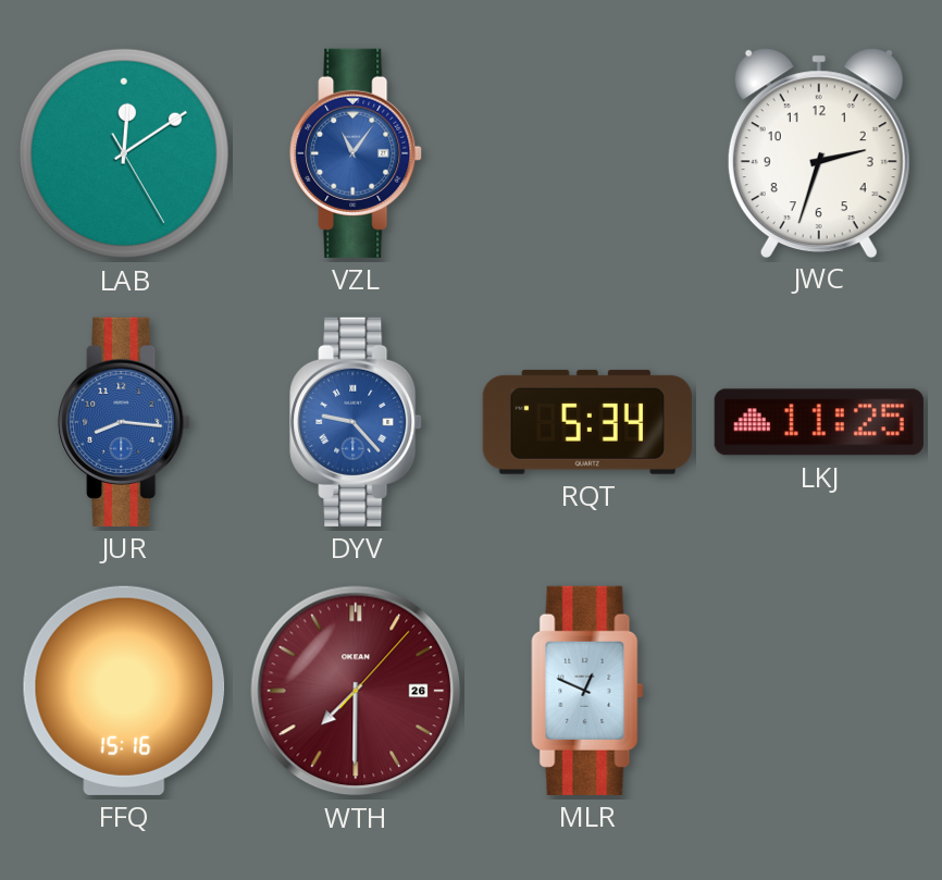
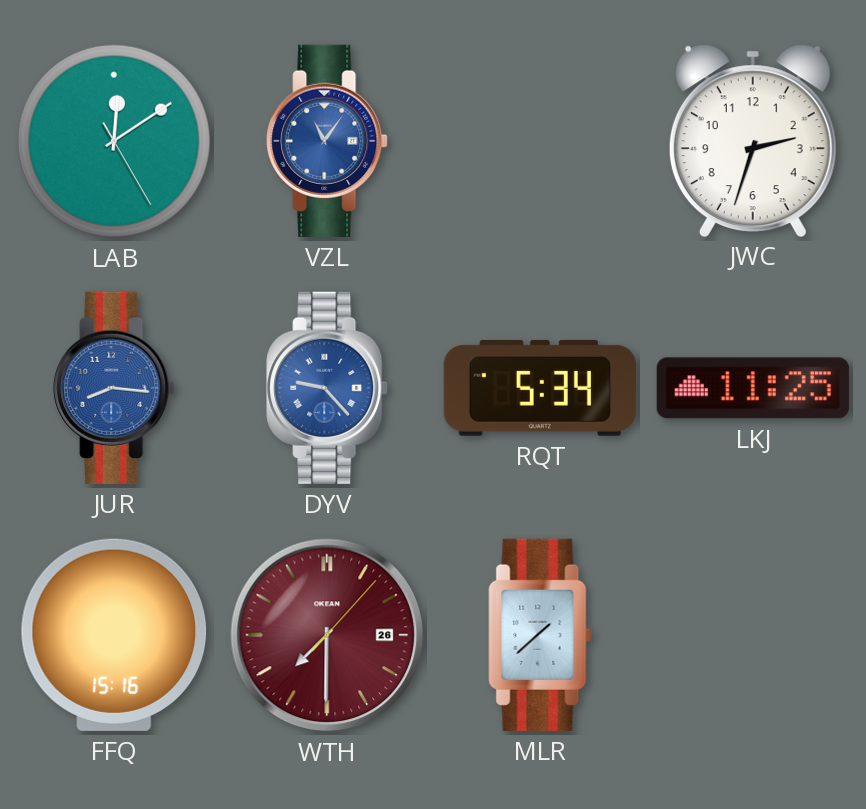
MLR: 12:49 -> 1:38
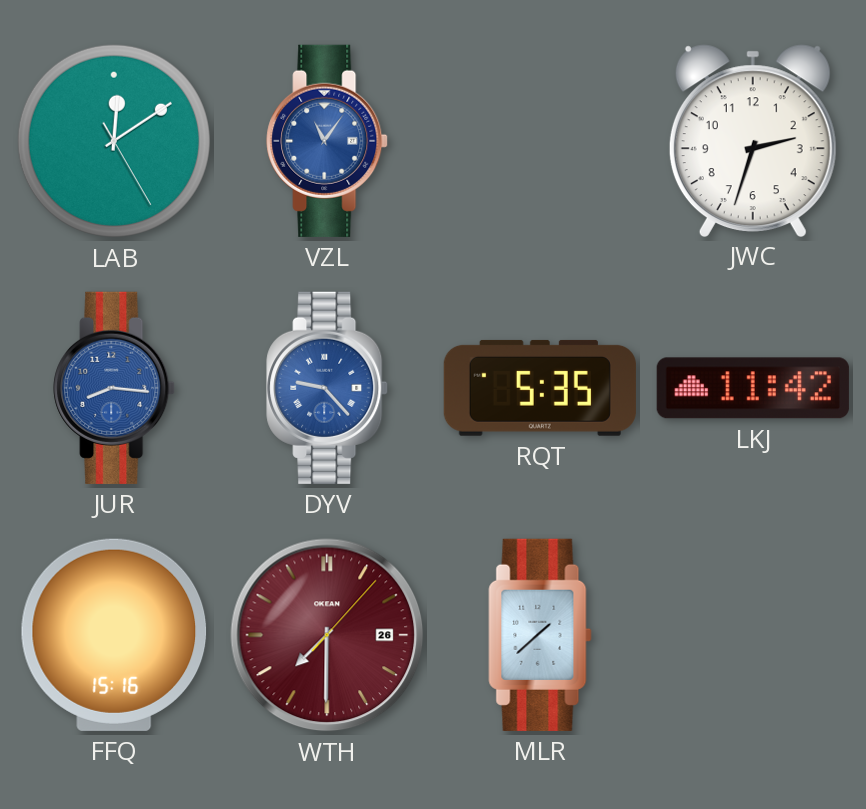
RQT: 5:34 -> 5:35
LKJ: 11:25 -> 11:42
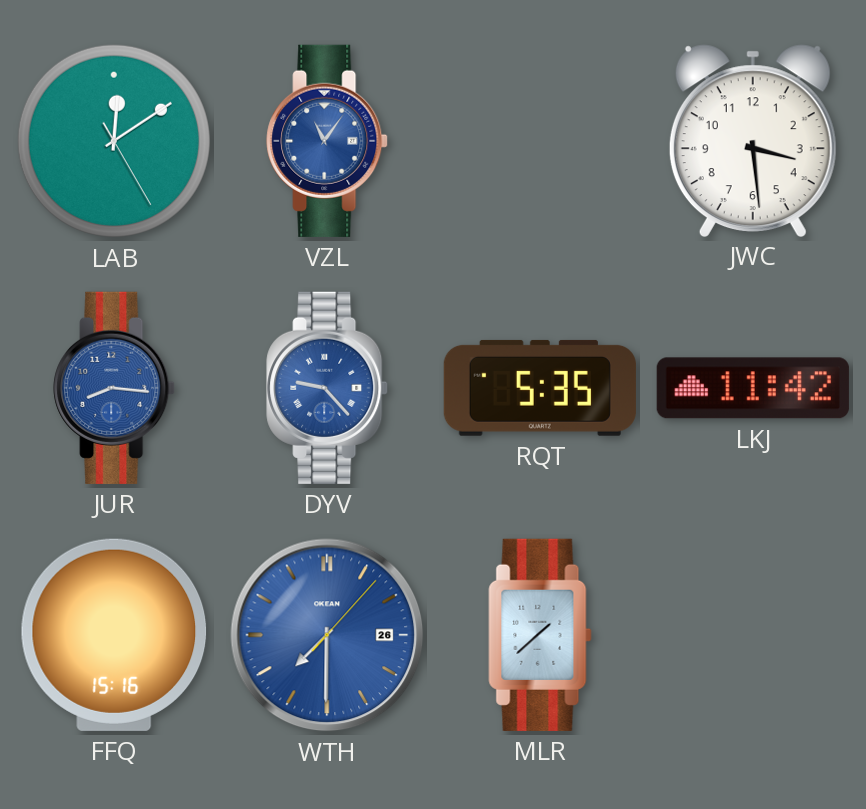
JWC: 2:33 -> 3:29
WTH dial: burgundy -> blue
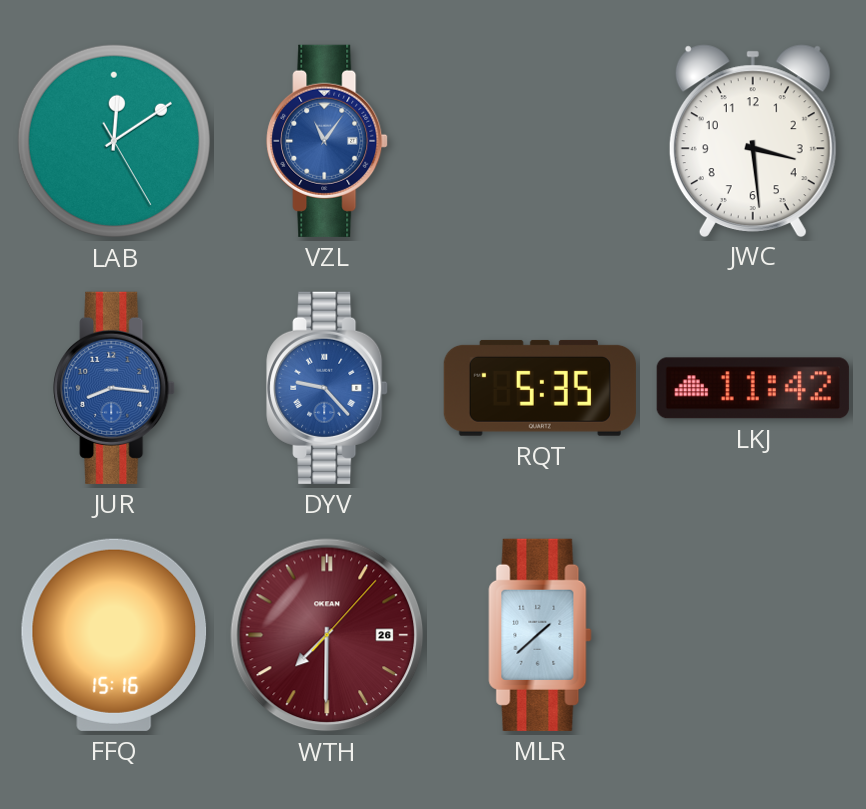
WTH dial: blue -> burgundy
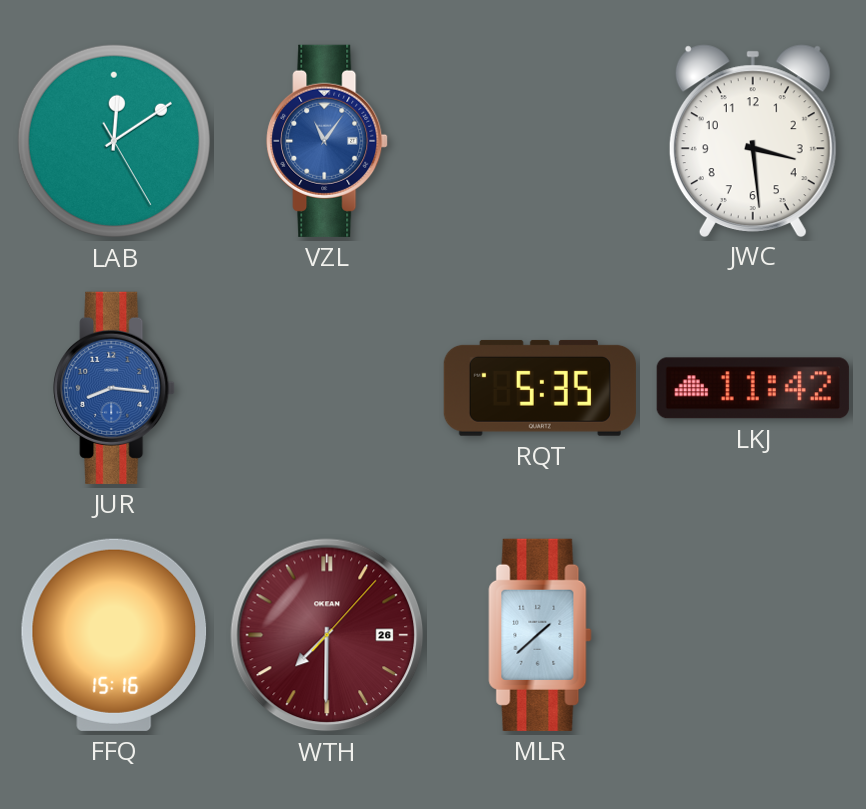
DYV: 9:23 -> none
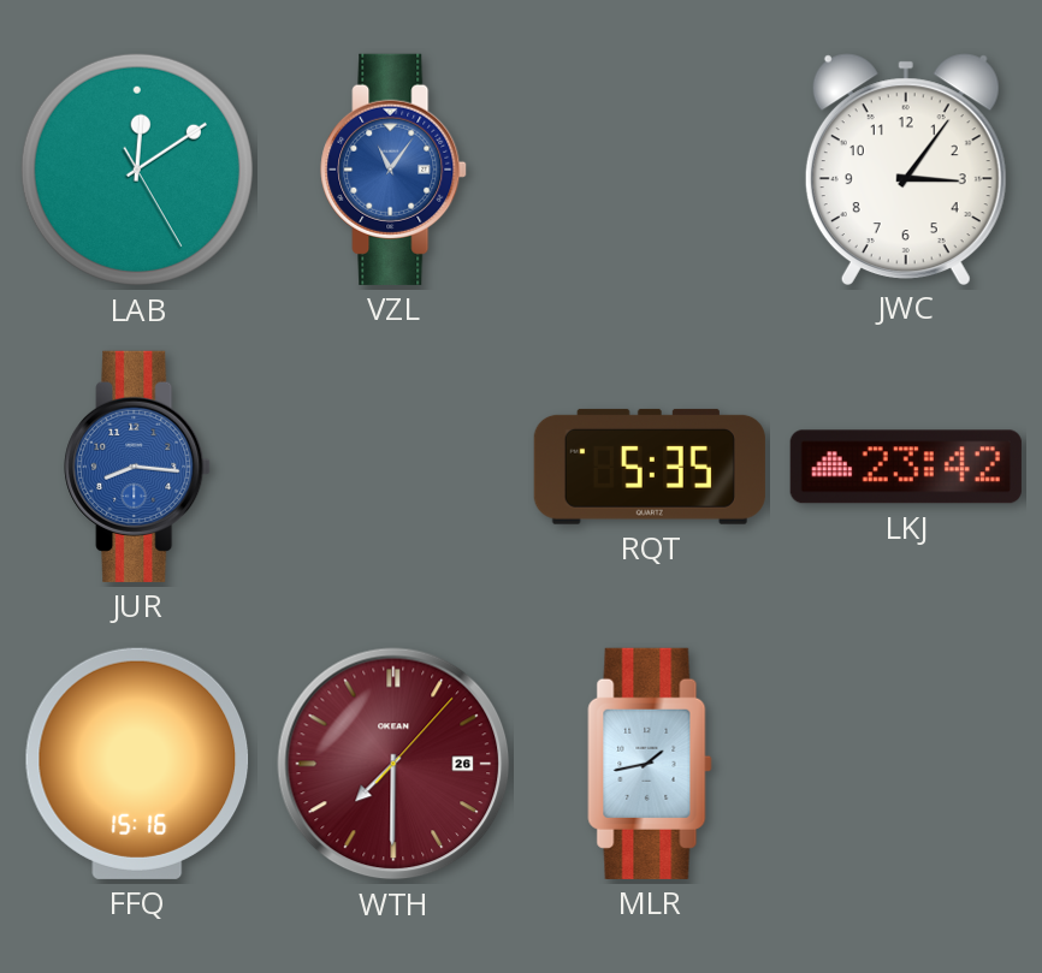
JWC: 3:29 -> 3:06
LKJ: 11:42 -> 23:42
MLR: 1:38 -> 1:43
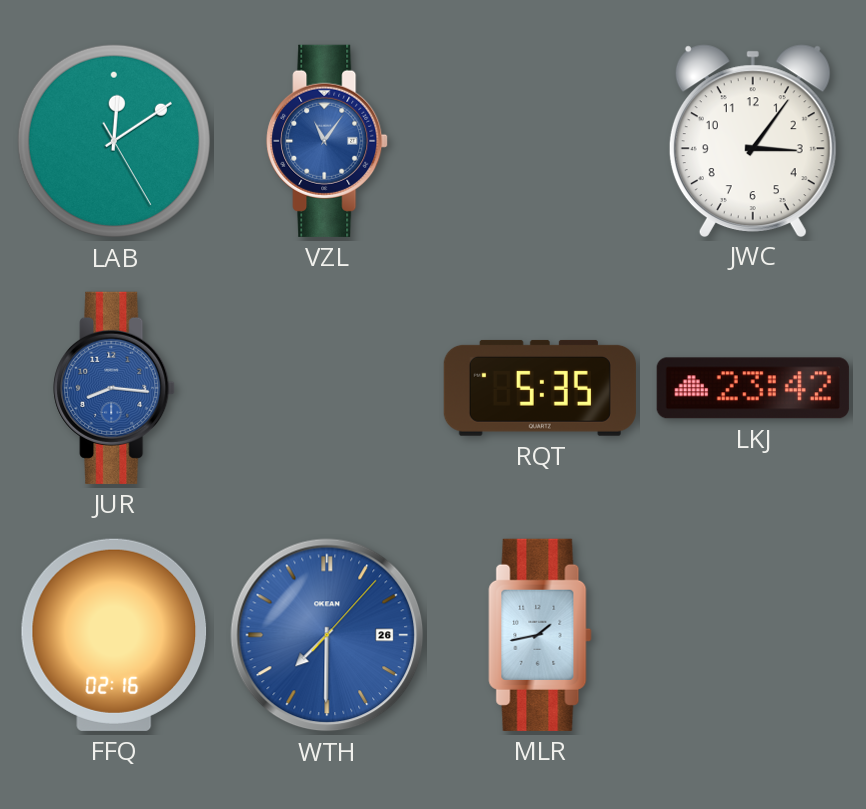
FFQ: 15:16 -> 02:16
WTH dial: burgundy -> blue
